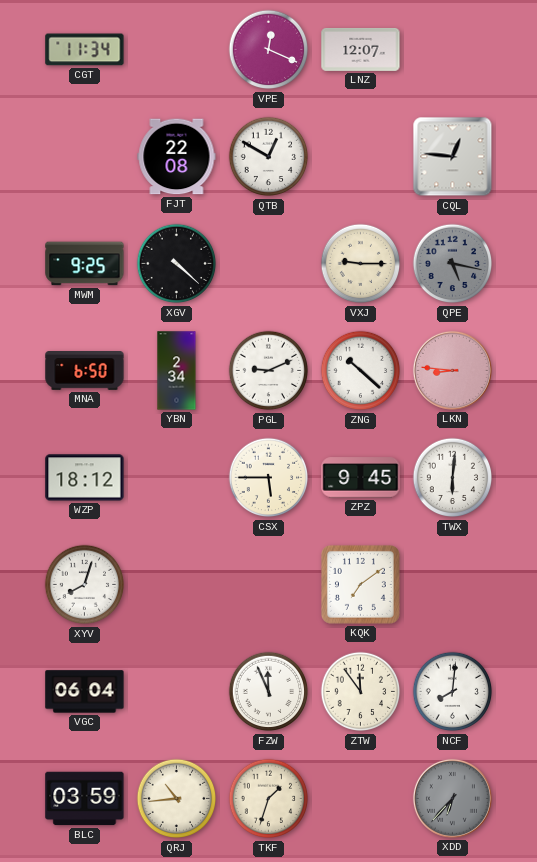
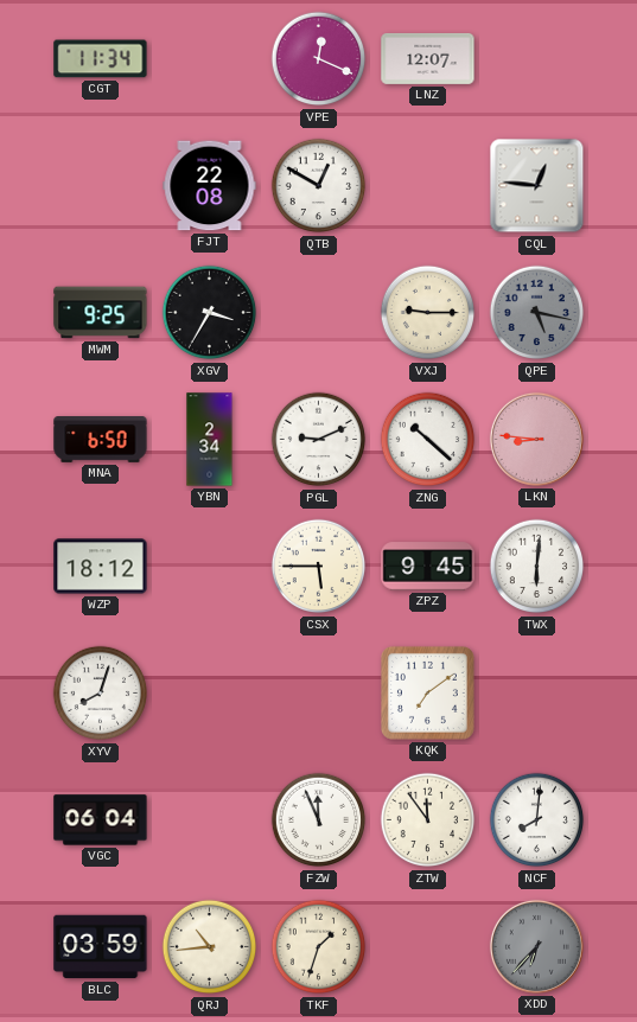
XGV: 4:22 -> 3:35
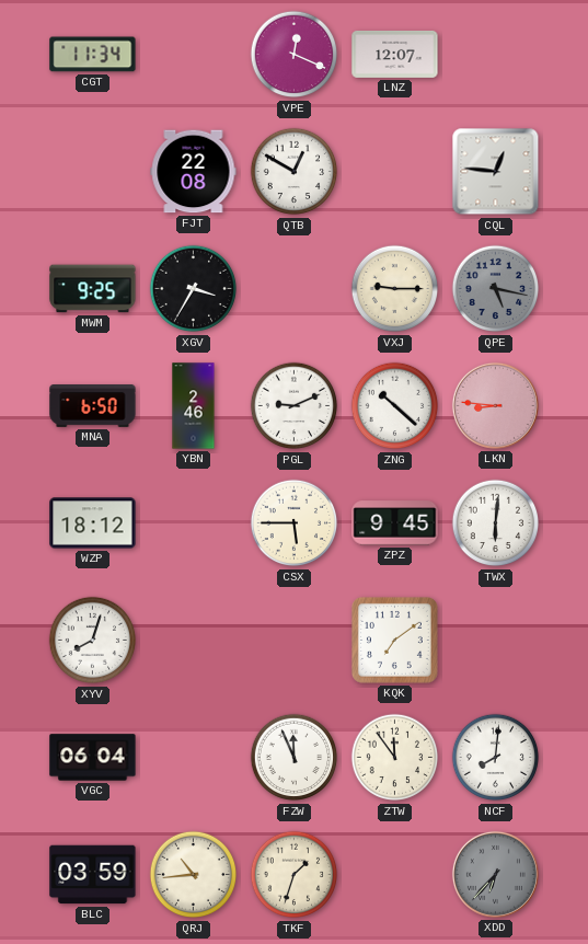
YBN: 2:34 -> 2:46
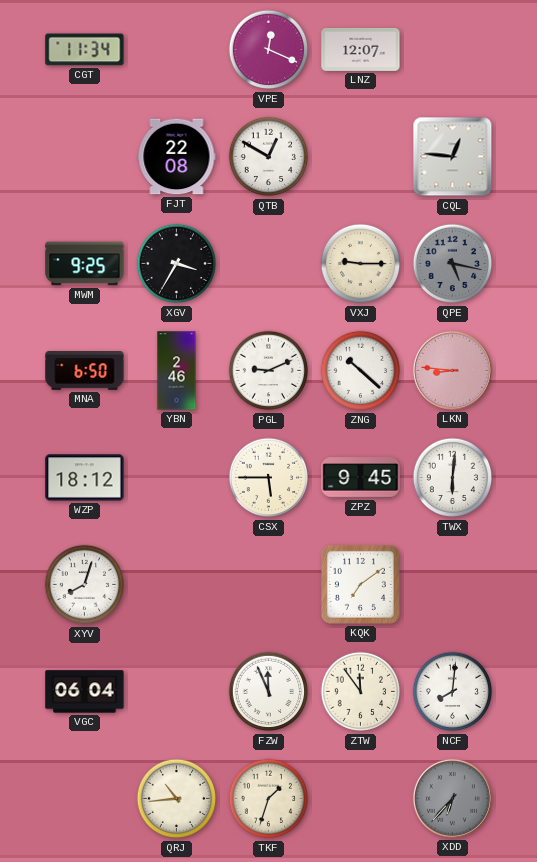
BLC: 03:59 -> none
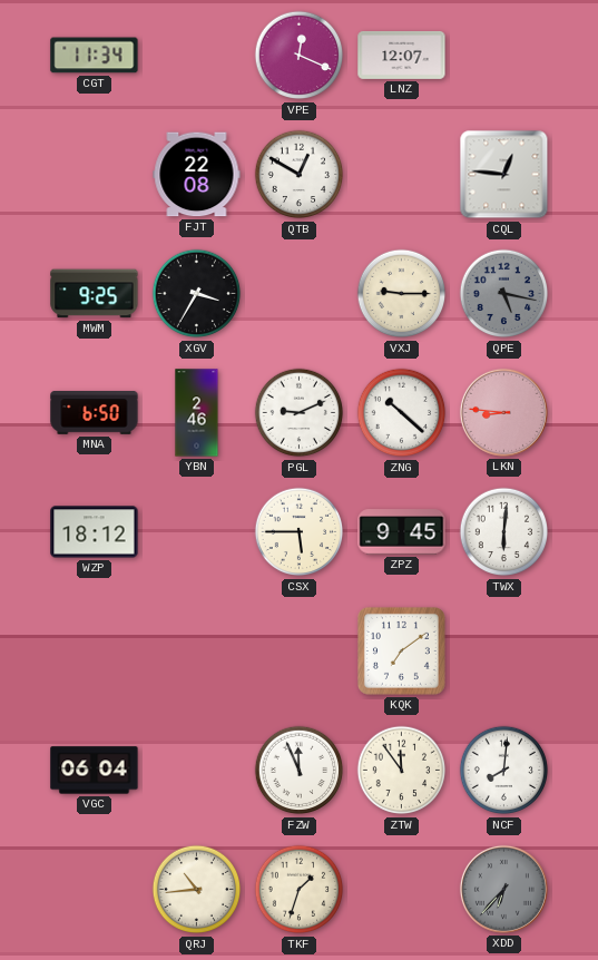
XYV: 8:03 -> none
